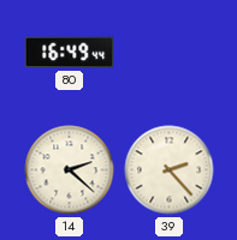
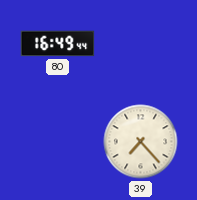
14: 2:22 -> none
39: 2:23 -> 7:23
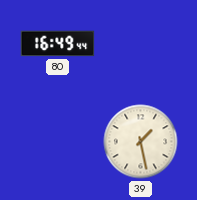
39: 7:23 -> 1:28
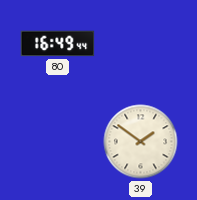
39: 1:28 -> 1:51
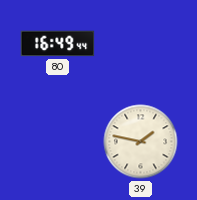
39: 1:51 -> 1:47
